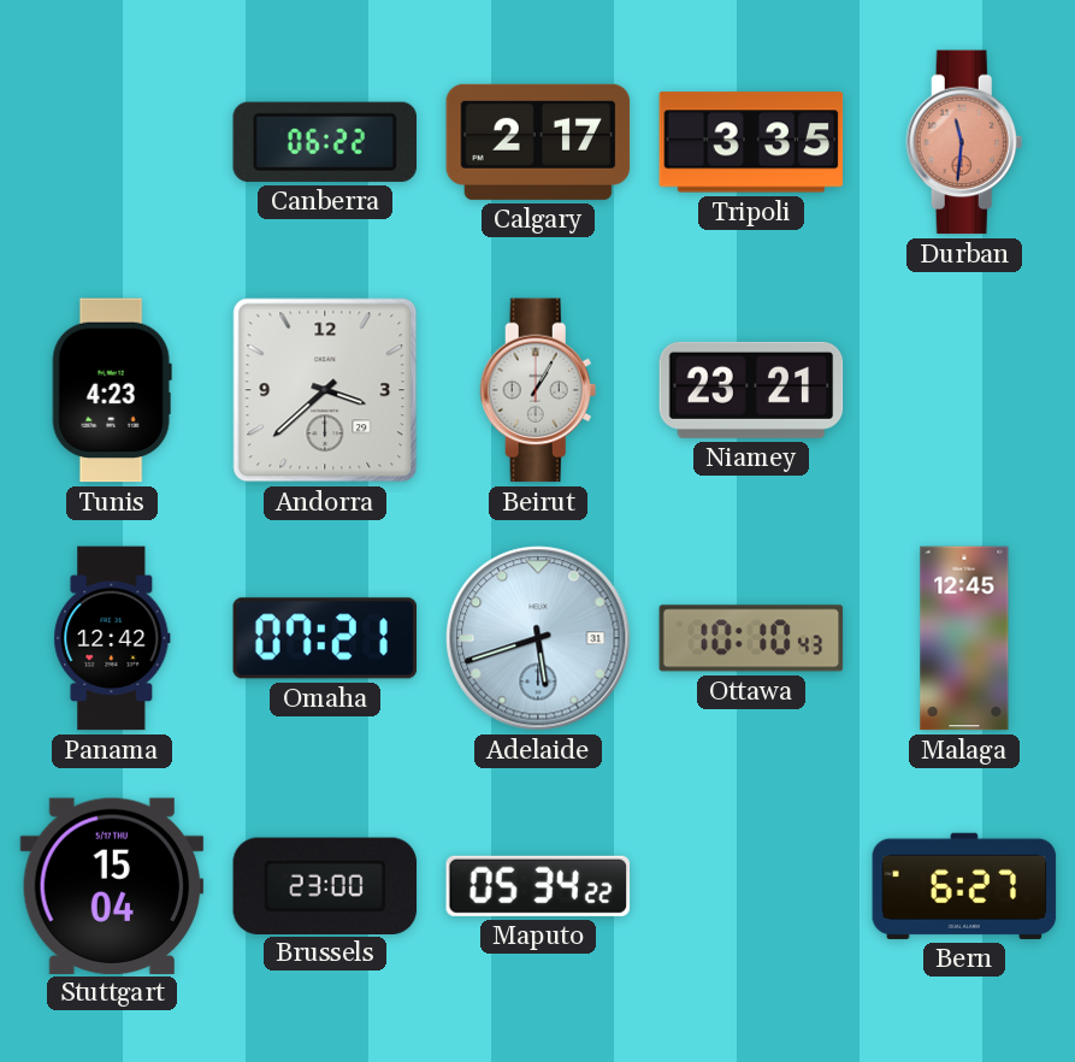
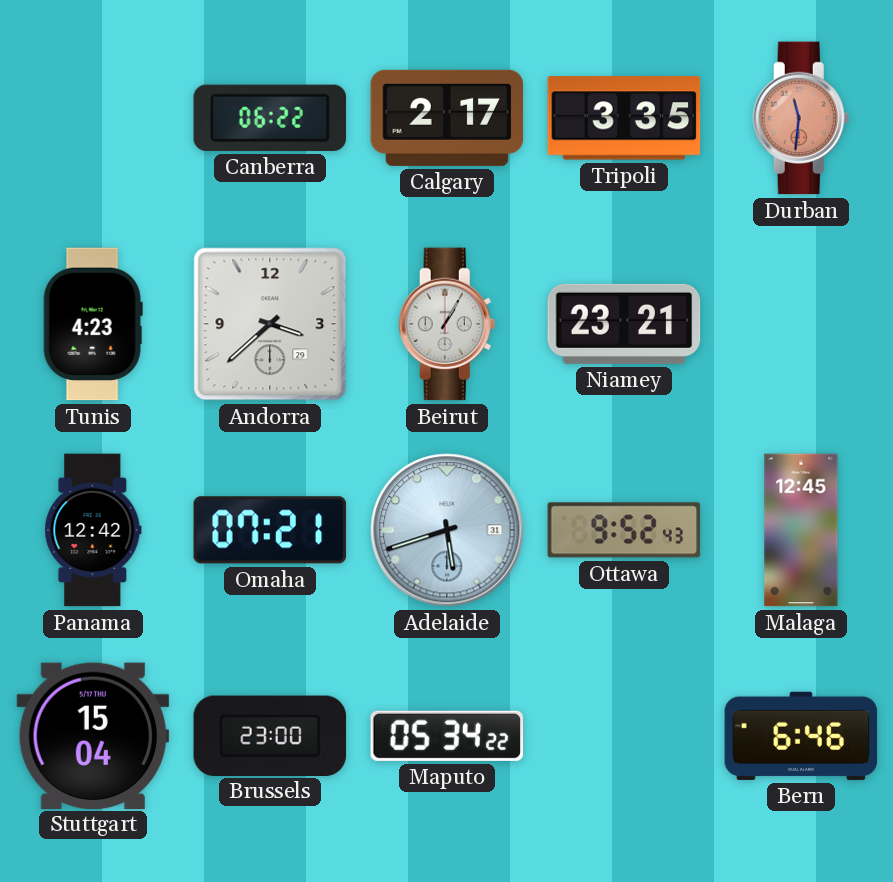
Ottawa: 10:10 -> 9:52
Bern: 6:27 -> 6:46
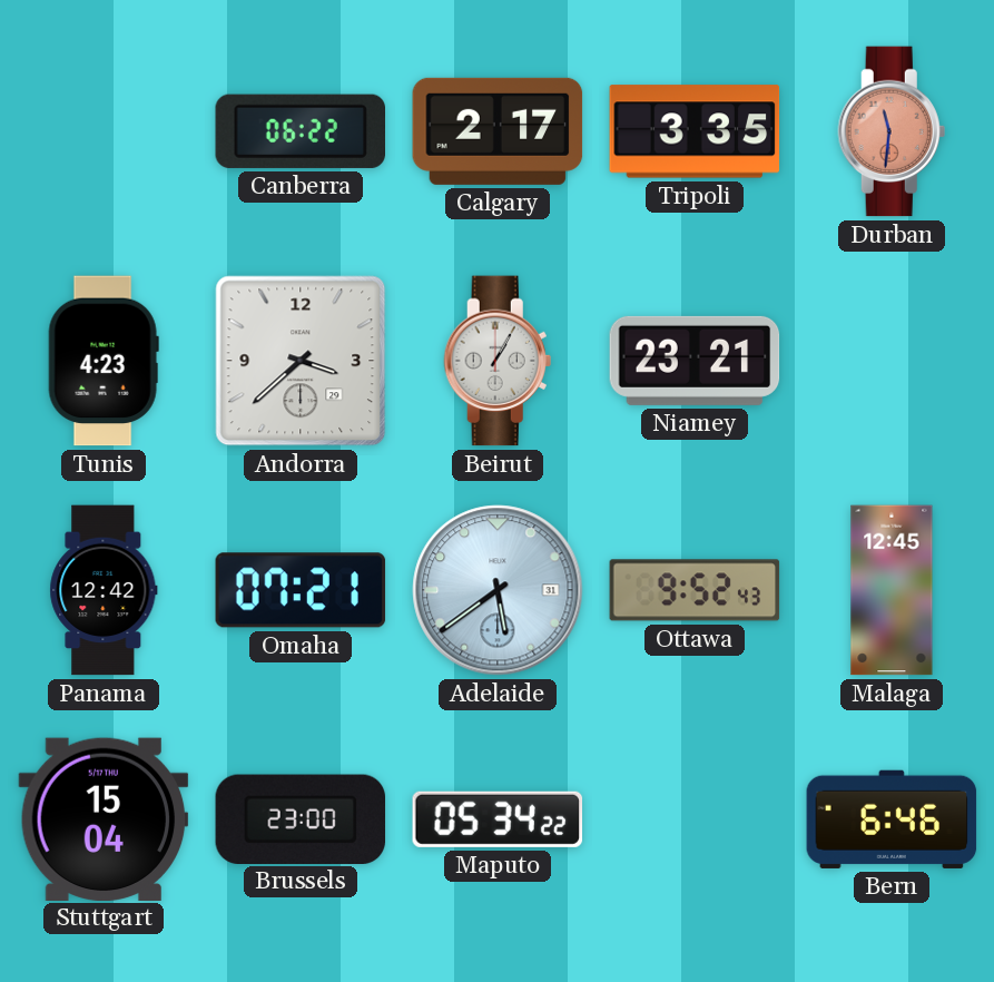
Adelaide: 5:42 -> 5:39
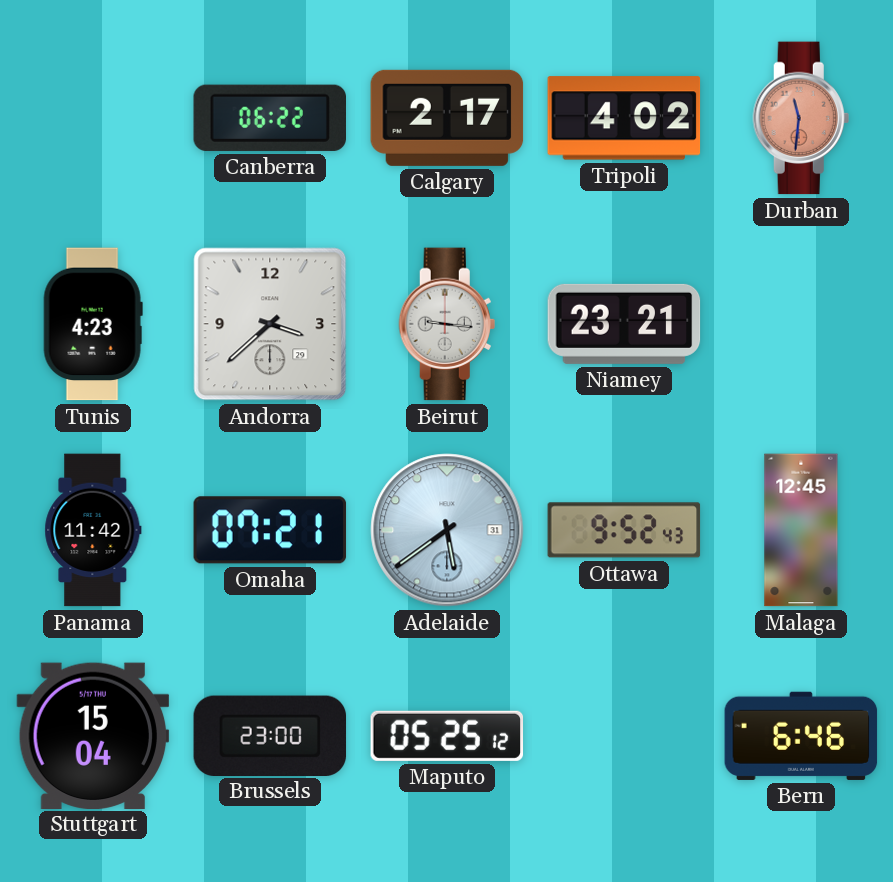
Tripoli: 3:35 -> 4:02
Beirut: 1:05 -> 9:16
Panama: 12:42 -> 11:42
Maputo: 05:34 -> 05:25
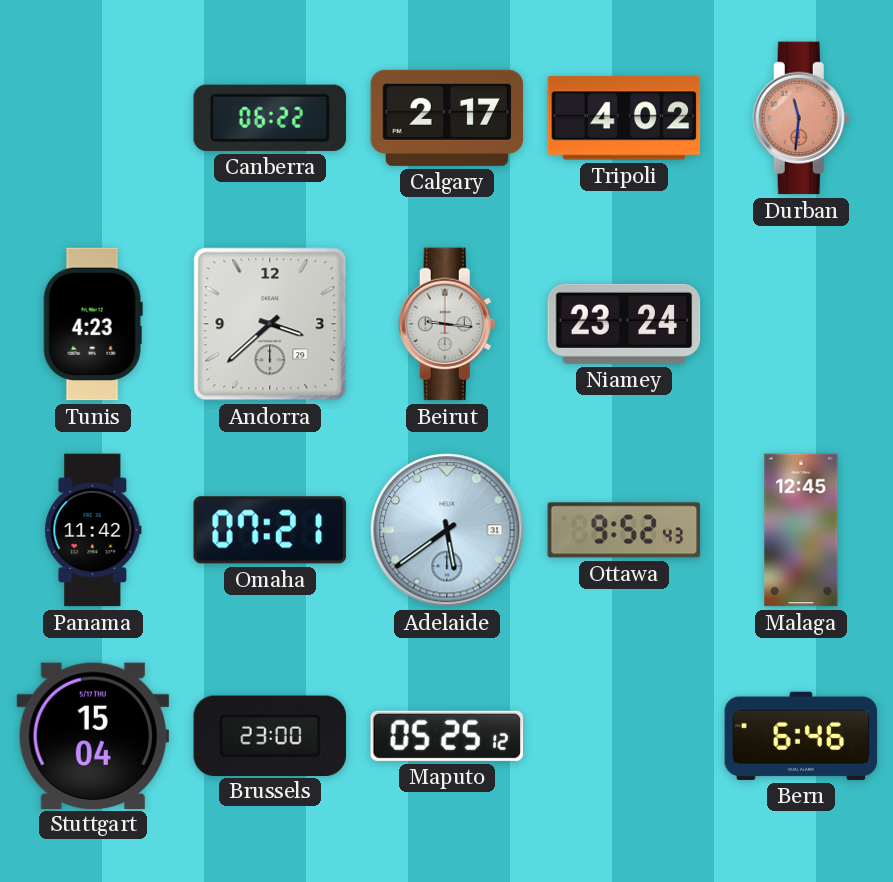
Niamey: 23:21 -> 23:24
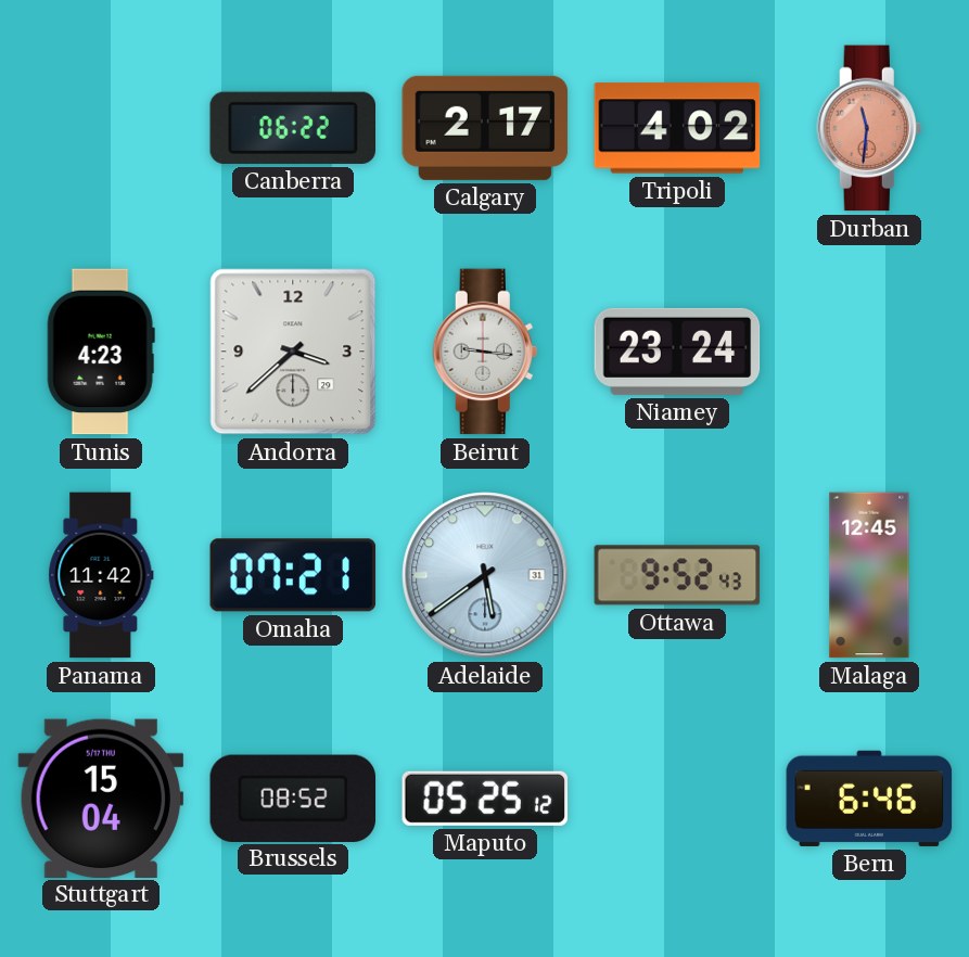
Brussels: 23:00 -> 08:52
